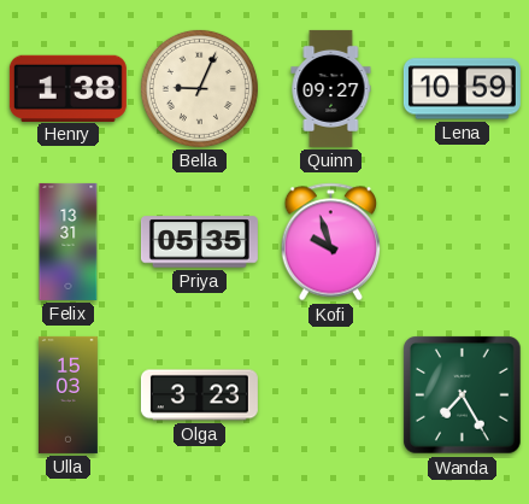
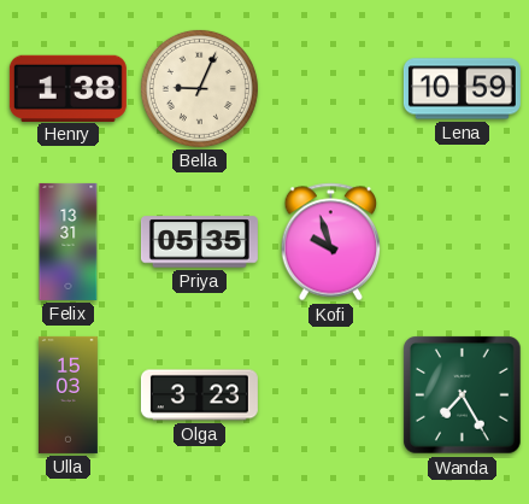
Quinn: 09:27 -> none
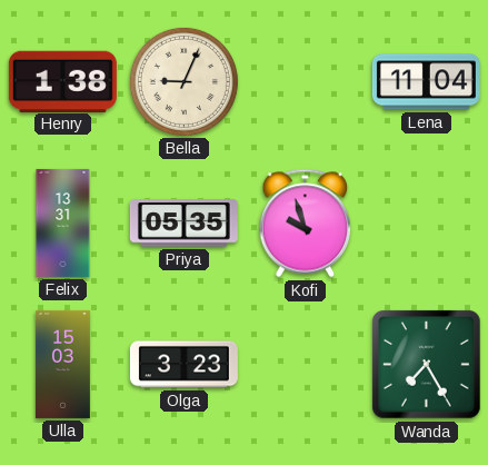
Lena: 10:59 -> 11:04
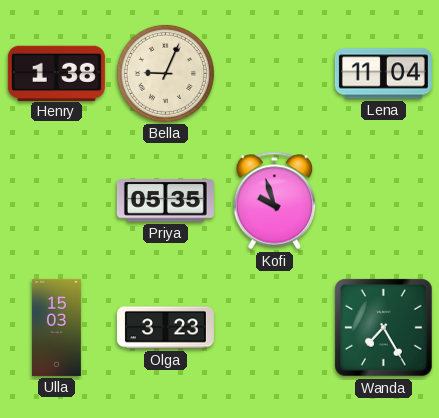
Felix: 13:31 -> none
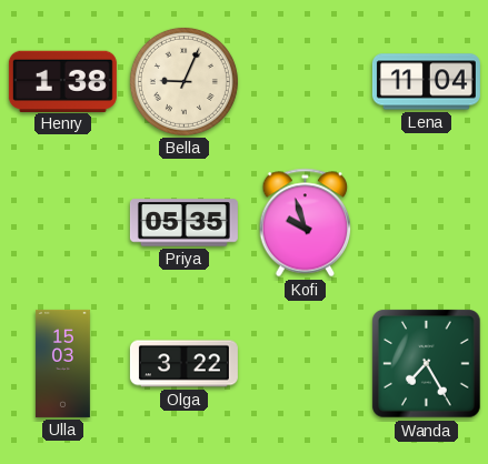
Olga: 3:23 -> 3:22
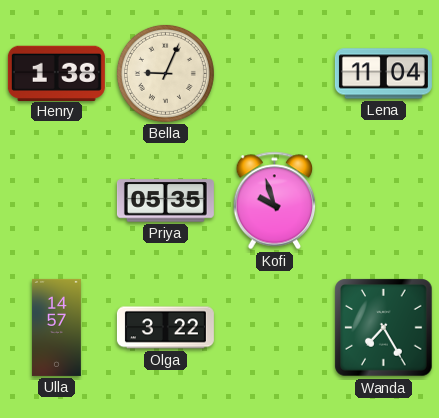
Ulla: 15:03 -> 14:57
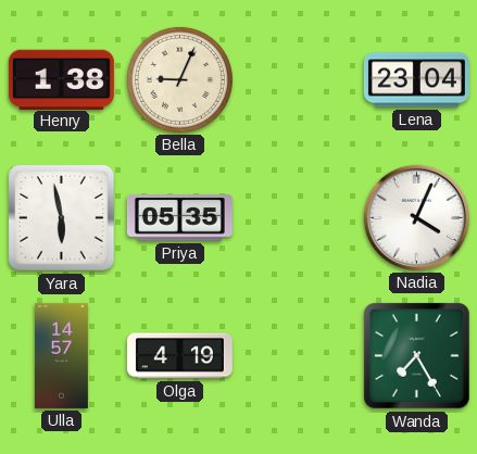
Lena: 11:04 -> 23:04
Yara: none -> 5:58
Kofi: 9:57 -> none
Nadia: none -> 4:04
Olga: 3:22 -> 4:19
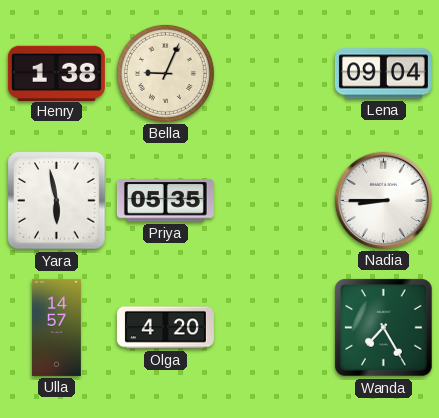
Lena: 23:04 -> 09:04
Nadia: 4:04 -> 8:45
Olga: 4:19 -> 4:20
